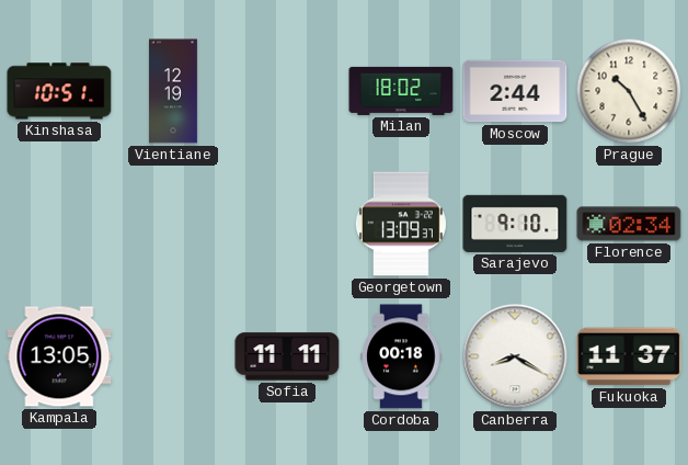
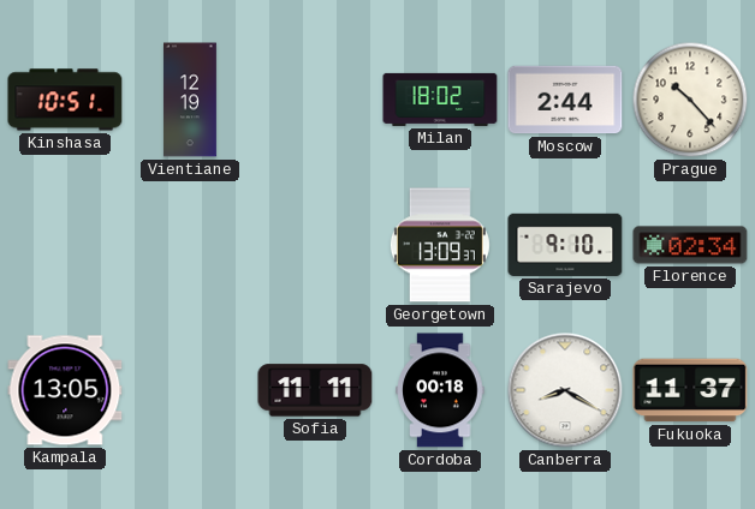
Prague: 10:25 -> 10:23
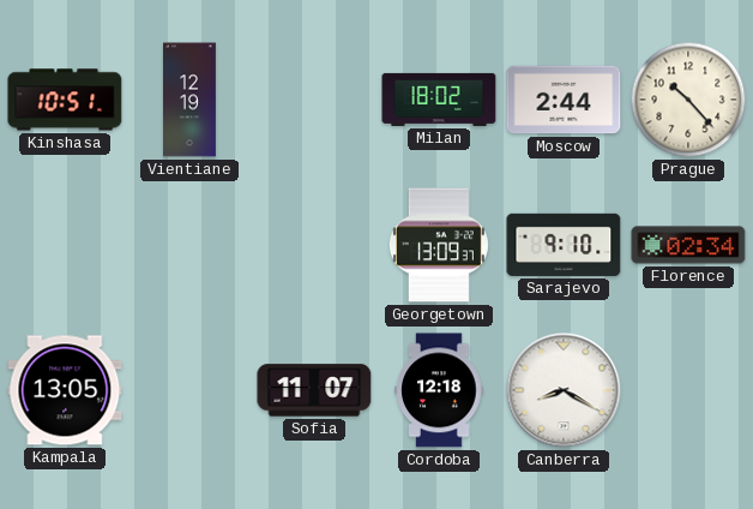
Sofia: 11:11 -> 11:07
Cordoba: 00:18 -> 12:18
Fukuoka: 11:37 -> none
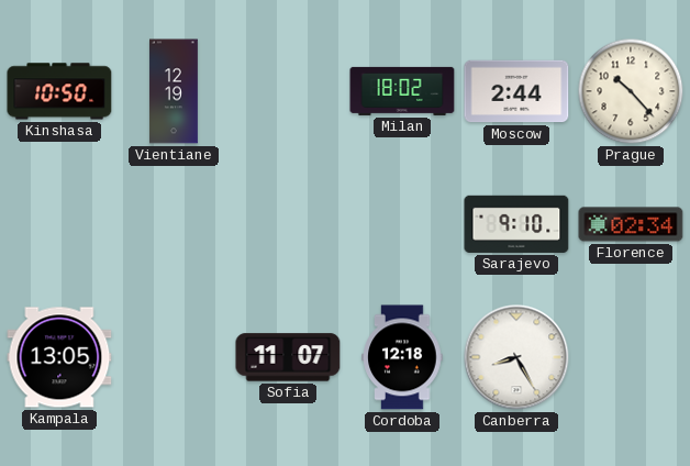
Kinshasa: 10:51 -> 10:50
Georgetown: 13:09 -> none
Canberra: 8:20 -> 8:25
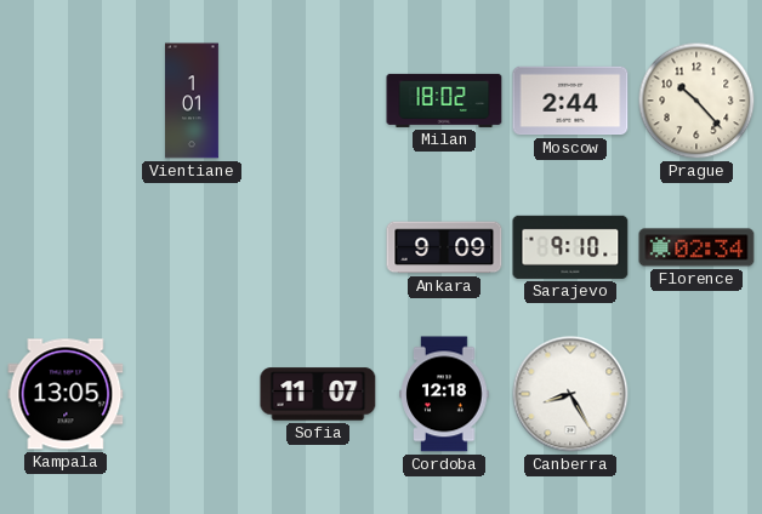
Kinshasa: 10:50 -> none
Vientiane: 12:19 -> 1:01
Ankara: none -> 9:09
